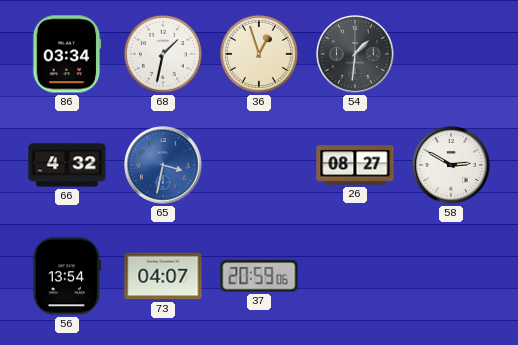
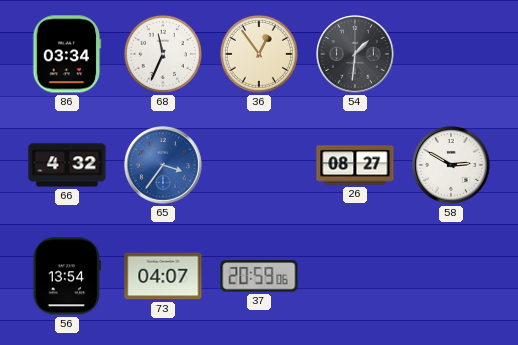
68: 1:32 -> 11:34
36: 12:57 -> 12:54
65: 3:32 -> 3:36
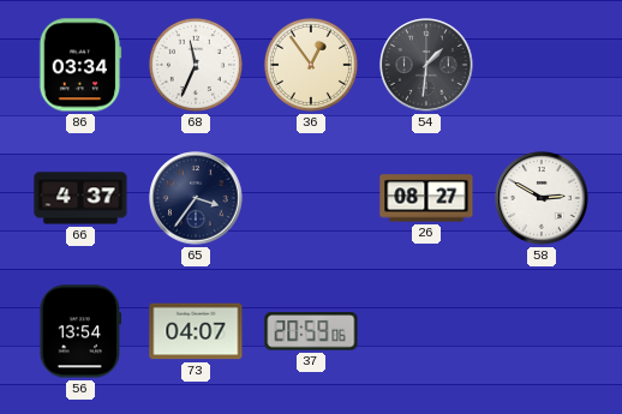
66: 4:32 -> 4:37
65 dial: blue -> navy
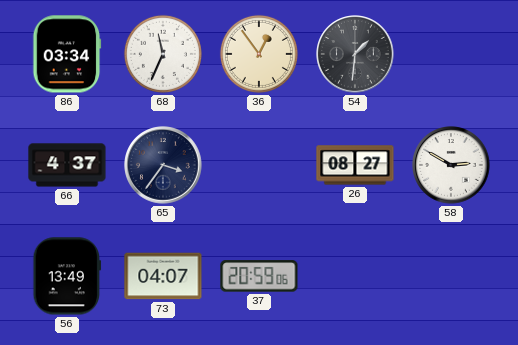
56: 13:54 -> 13:49
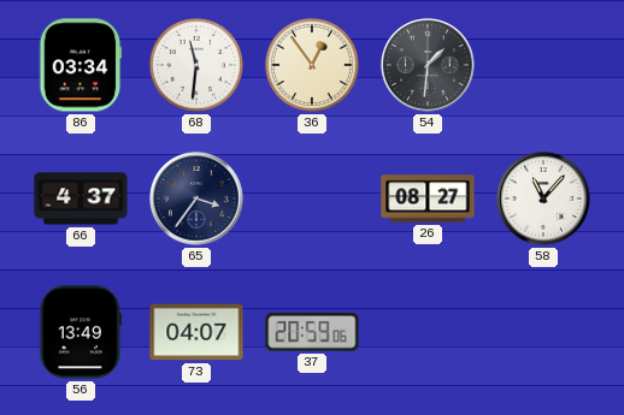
68: 11:34 -> 11:31
58: 2:50 -> 11:07
